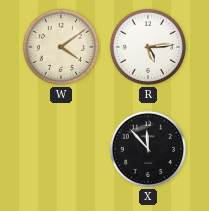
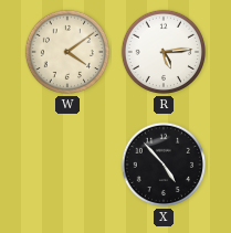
X: 11:53 -> 4:53
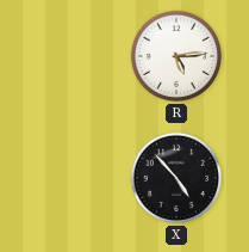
W: 4:09 -> none
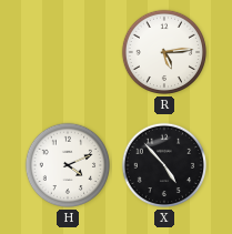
H: none -> 4:11
